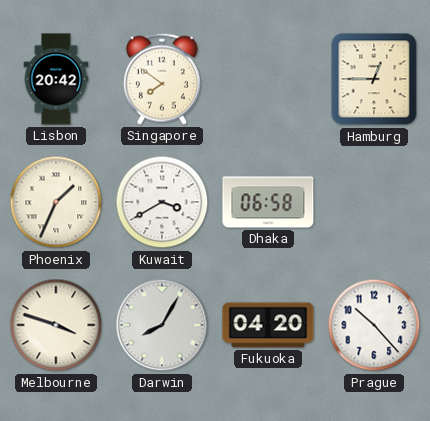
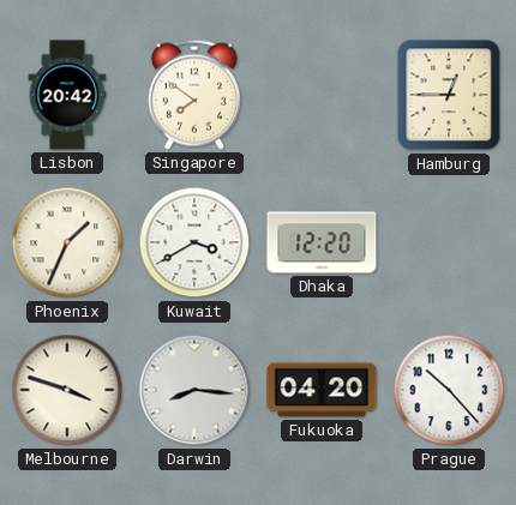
Dhaka: 06:58 -> 12:20
Darwin: 8:05 -> 8:16
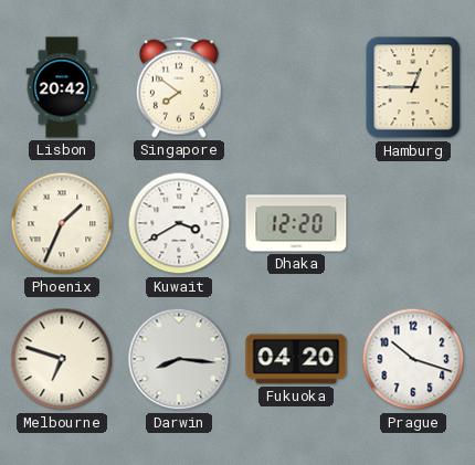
Melbourne: 3:48 -> 6:48
Prague: 10:23 -> 10:18
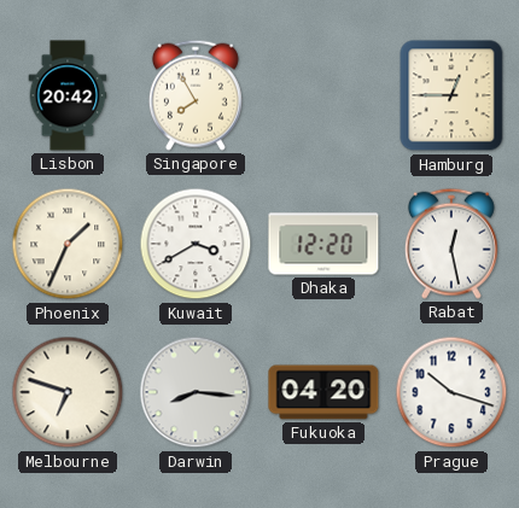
Singapore: 7:51 -> 7:55
Rabat: none -> 12:28
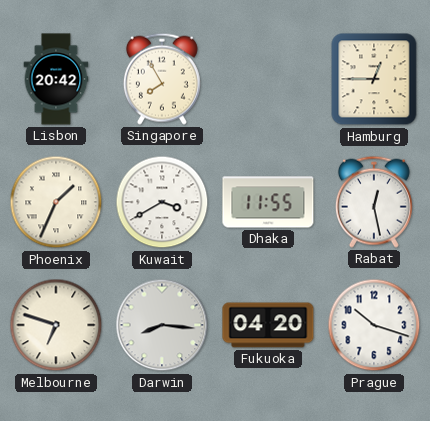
Dhaka: 12:20 -> 11:55
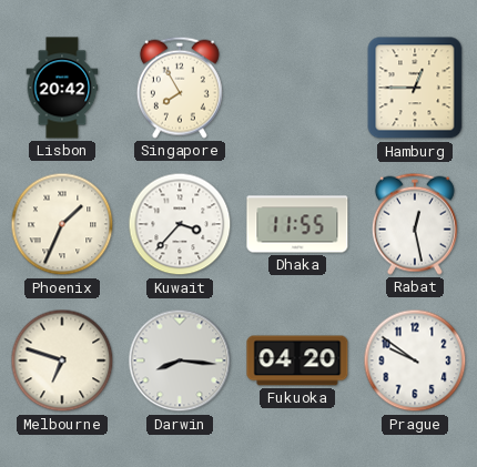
Kuwait: 3:40 -> 3:37
Prague: 10:18 -> 9:51
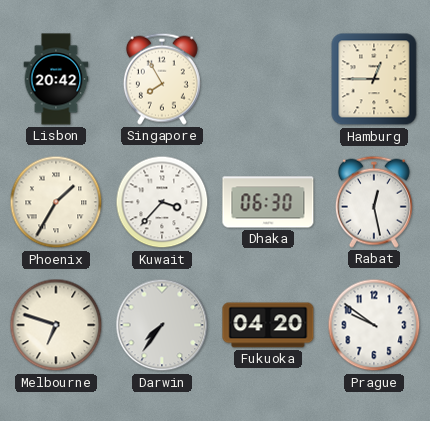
Phoenix: 1:34 -> 1:35
Dhaka: 11:55 -> 06:30
Darwin: 8:16 -> 7:36
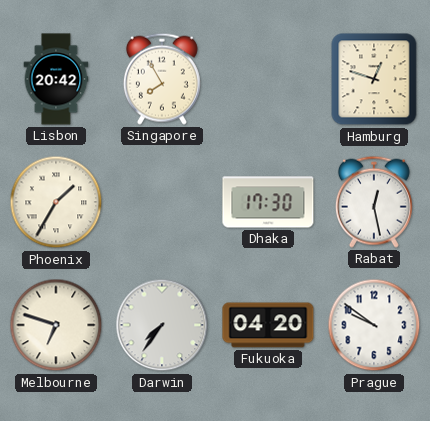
Hamburg: 12:45 -> 12:48
Kuwait: 3:37 -> none
Dhaka: 06:30 -> 17:30
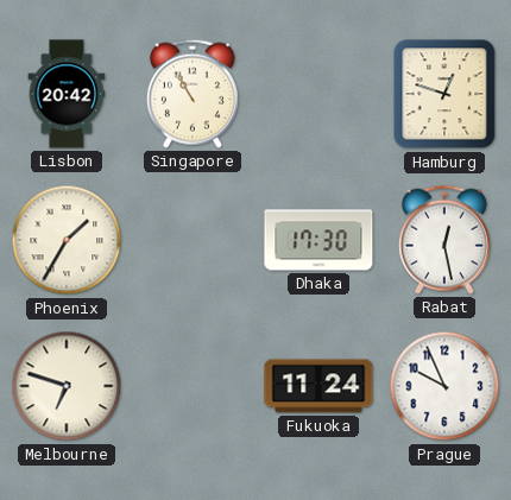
Singapore: 7:55 -> 10:55
Darwin: 7:36 -> none
Fukuoka: 04:20 -> 11:24
Prague: 9:51 -> 9:56
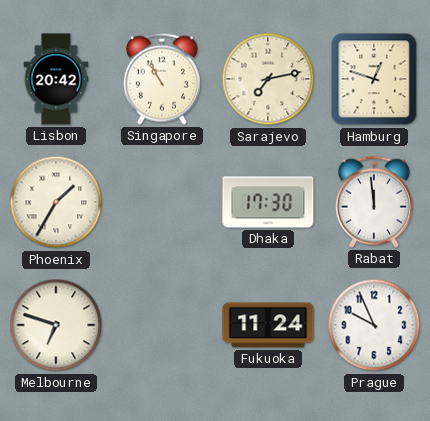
Sarajevo: none -> 7:13
Rabat: 12:28 -> 11:59
